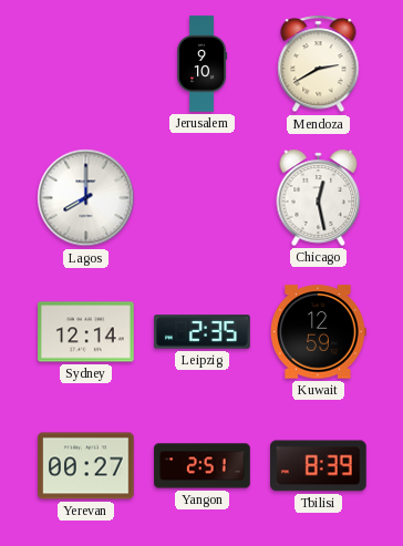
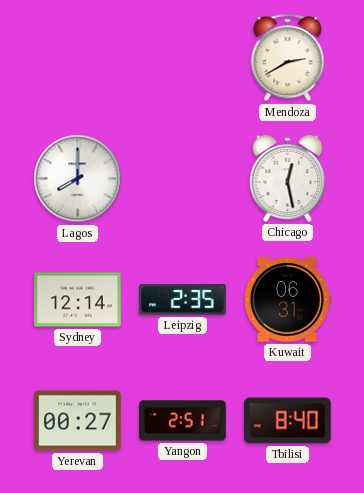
Jerusalem: 9:10 -> none
Kuwait: 12:59 -> 06:31
Tbilisi: 8:39 -> 8:40
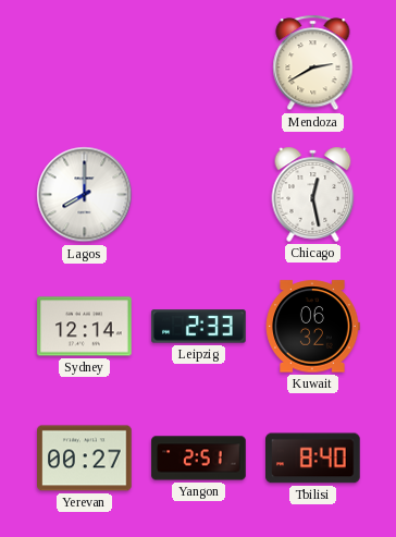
Leipzig: 2:35 -> 2:33
Kuwait: 06:31 -> 06:32
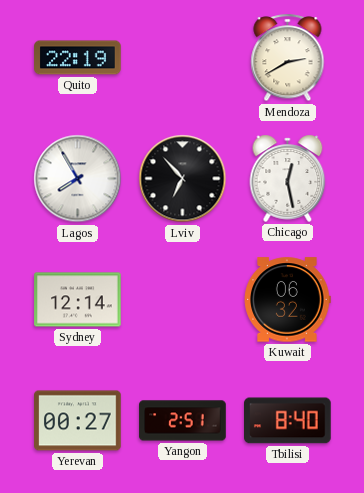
Quito: none -> 22:19
Lagos: 8:00 -> 7:55
Lviv: none -> 6:53
Leipzig: 2:33 -> none
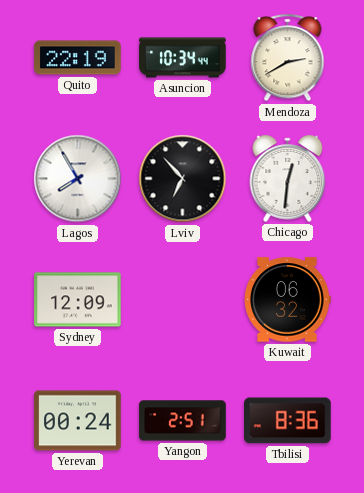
Asuncion: none -> 10:34
Chicago: 12:28 -> 12:31
Sydney: 12:14 -> 12:09
Yerevan: 00:27 -> 00:24
Tbilisi: 8:40 -> 8:36
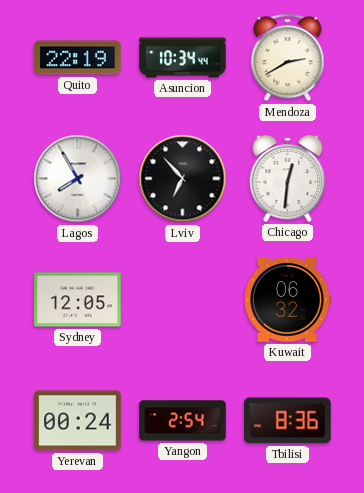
Sydney: 12:09 -> 12:05
Yangon: 2:51 -> 2:54
